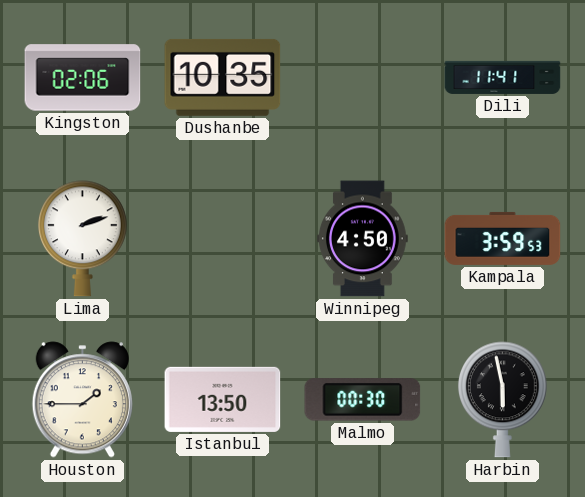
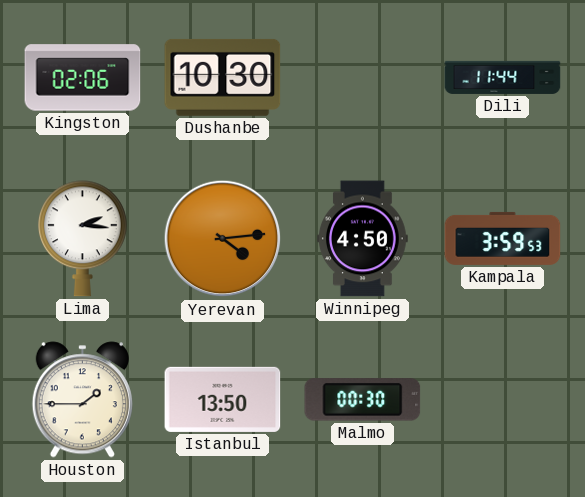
Dushanbe: 10:35 -> 10:30
Dili: 11:41 -> 11:44
Lima: 2:12 -> 2:16
Yerevan: none -> 4:14
Harbin: 5:58 -> none
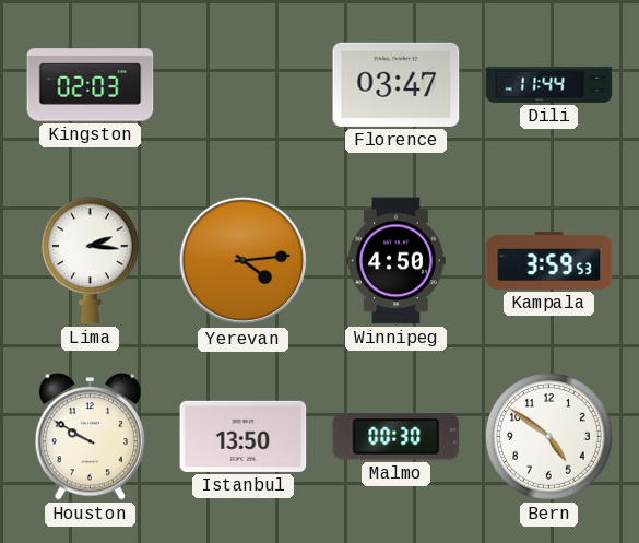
Kingston: 02:06 -> 02:03
Dushanbe: 10:30 -> none
Florence: none -> 03:47
Houston: 1:45 -> 9:50
Bern: none -> 4:51
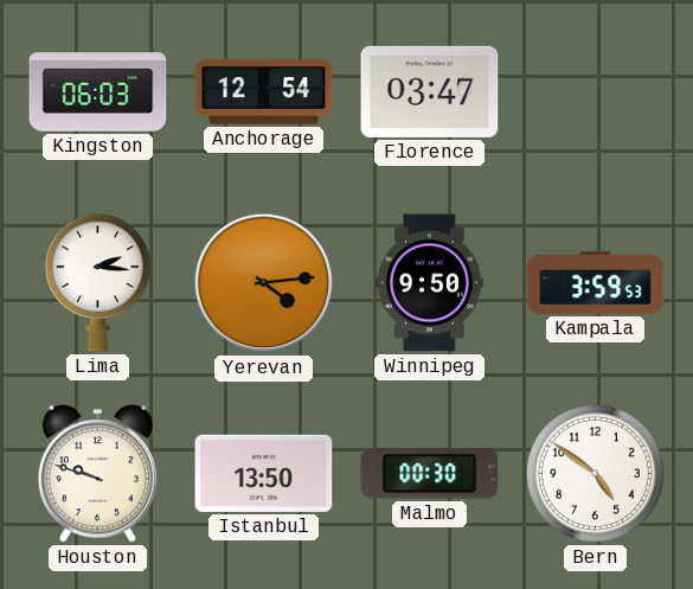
Kingston: 02:03 -> 06:03
Anchorage: none -> 12:54
Dili: 11:44 -> none
Winnipeg: 4:50 -> 9:50
Houston: 9:50 -> 9:48
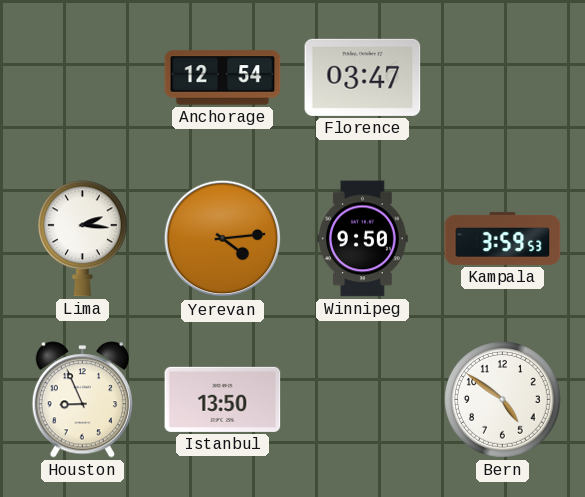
Kingston: 06:03 -> none
Houston: 9:48 -> 8:56
Malmo: 00:30 -> none
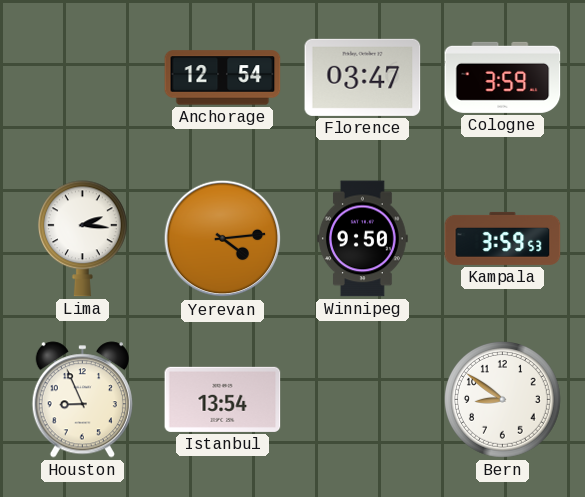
Cologne: none -> 3:59
Istanbul: 13:50 -> 13:54
Bern: 4:51 -> 8:51
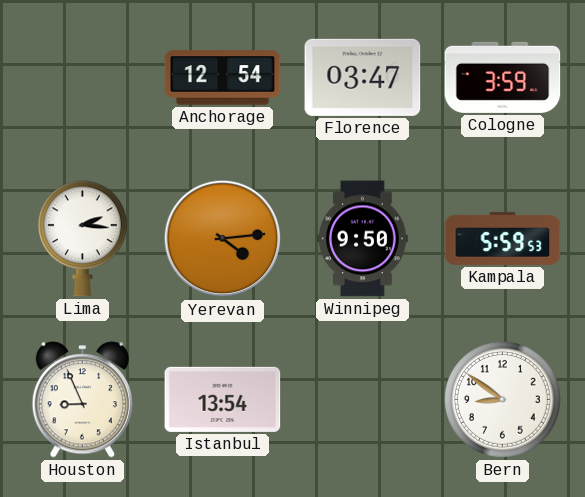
Kampala: 3:59 -> 5:59
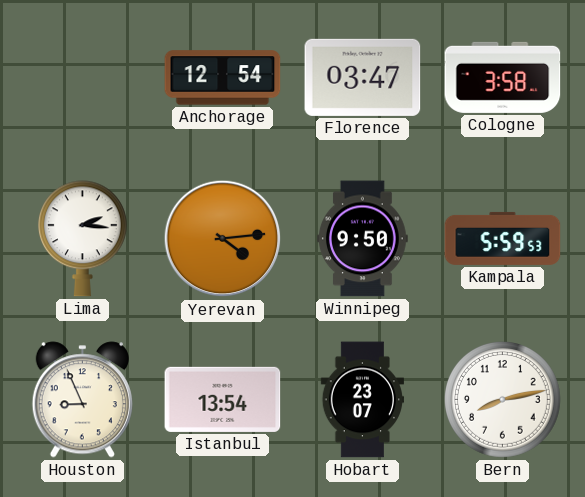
Cologne: 3:59 -> 3:58
Hobart: none -> 23:07
Bern: 8:51 -> 8:13
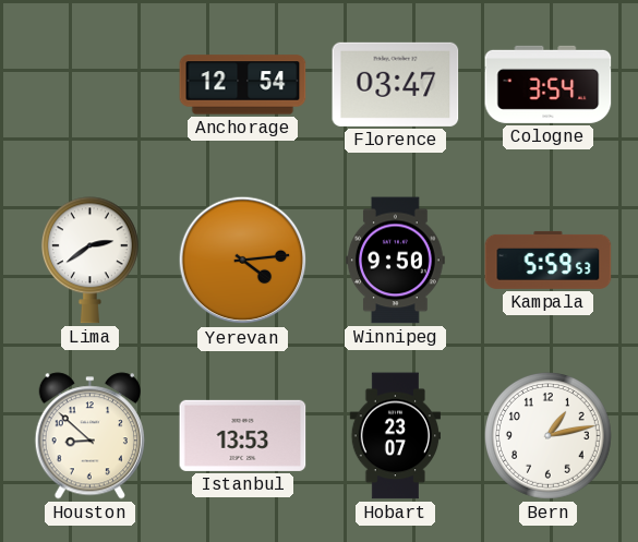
Cologne: 3:58 -> 3:54
Lima: 2:16 -> 2:39
Houston: 8:56 -> 8:52
Istanbul: 13:54 -> 13:53
Bern: 8:13 -> 1:13
